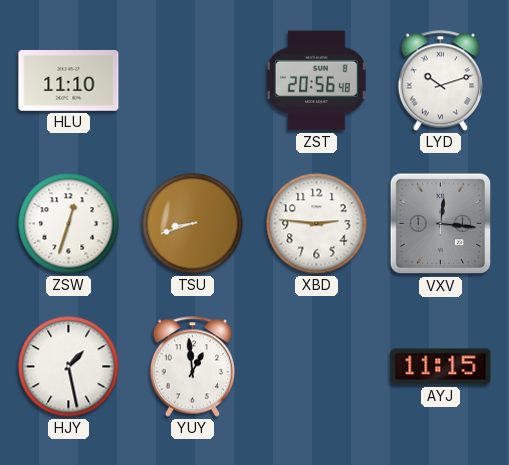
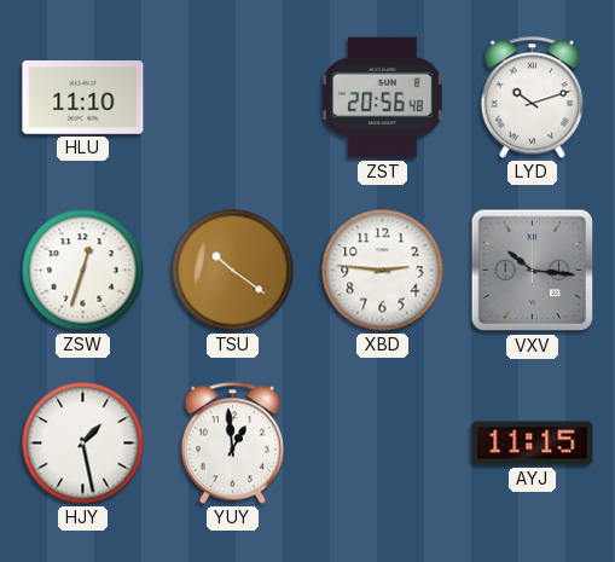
TSU: 8:42 -> 10:21
VXV: 12:16 -> 10:16
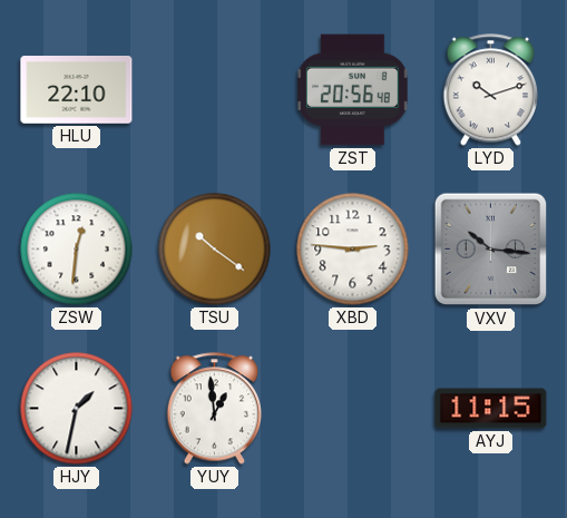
HLU: 11:10 -> 22:10
ZSW: 12:33 -> 12:31
HJY: 1:28 -> 1:32
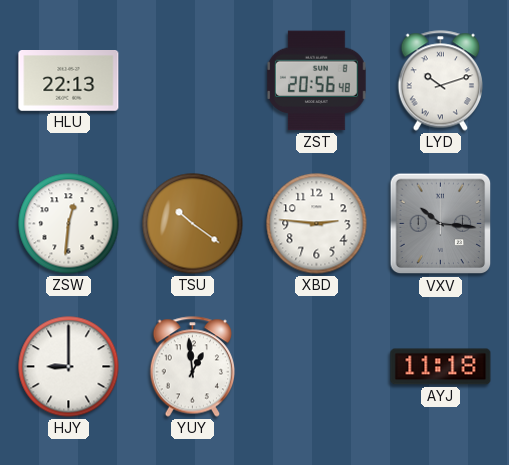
HLU: 22:10 -> 22:13
HJY: 1:32 -> 9:00
AYJ: 11:15 -> 11:18
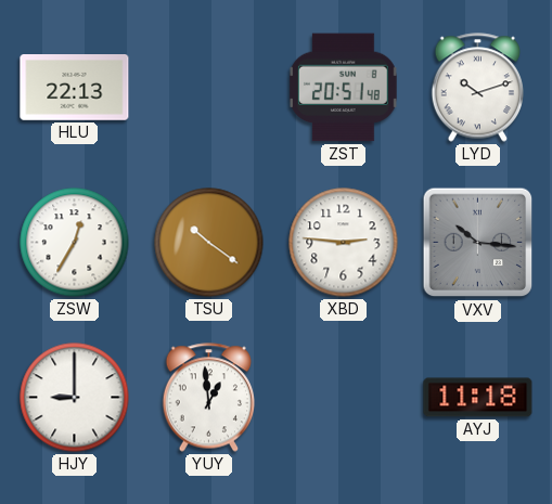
ZST: 20:56 -> 20:51
ZSW: 12:31 -> 12:35
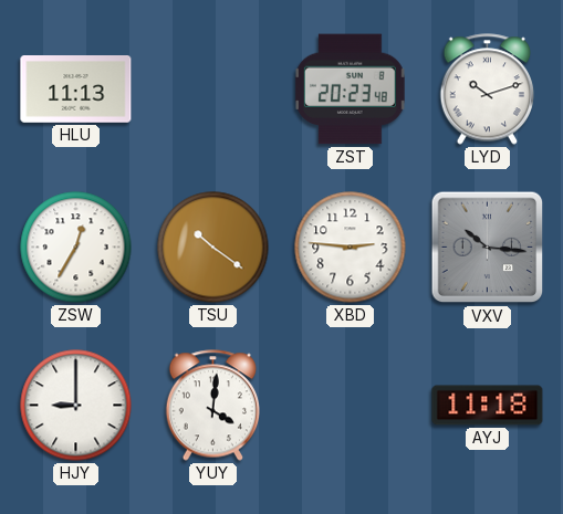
HLU: 22:13 -> 11:13
ZST: 20:51 -> 20:23
YUY: 12:59 -> 4:01
